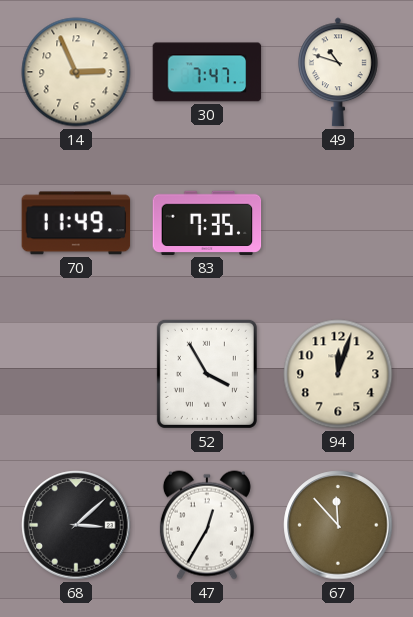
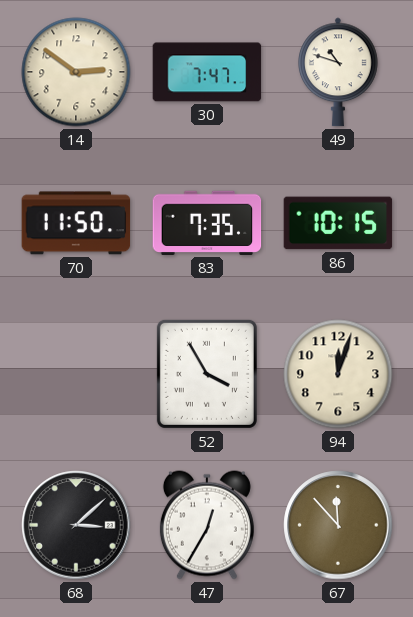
14: 2:56 -> 2:51
70: 11:49 -> 11:50
86: none -> 10:15
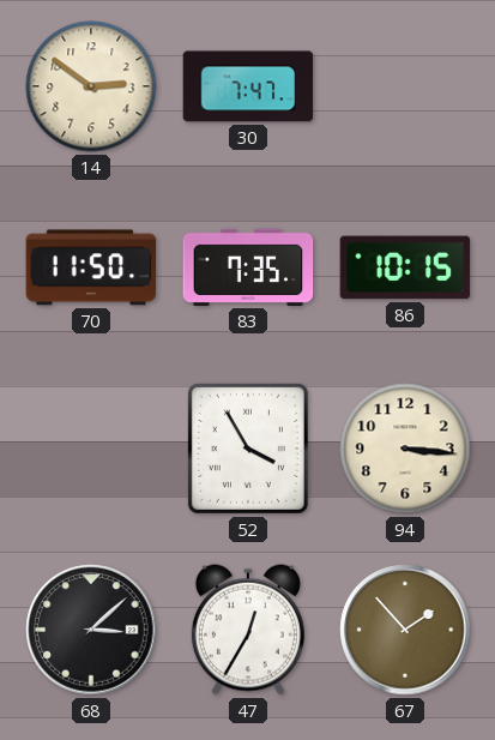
49: 10:48 -> none
94: 12:03 -> 3:16
67: 11:53 -> 1:53
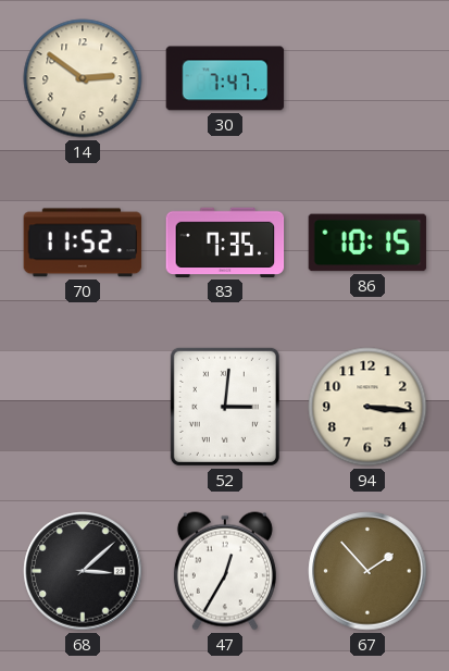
70: 11:50 -> 11:52
52: 3:55 -> 3:01
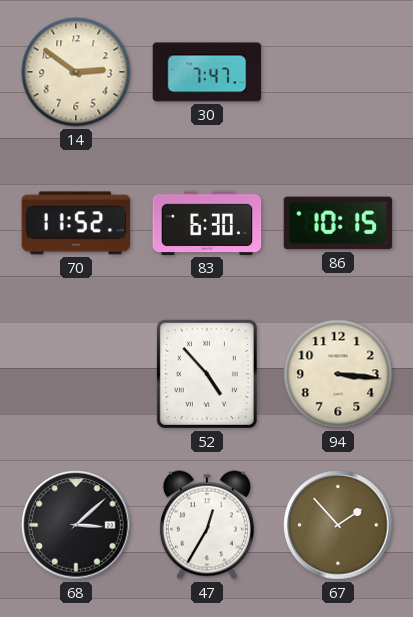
83: 7:35 -> 6:30
52: 3:01 -> 4:53
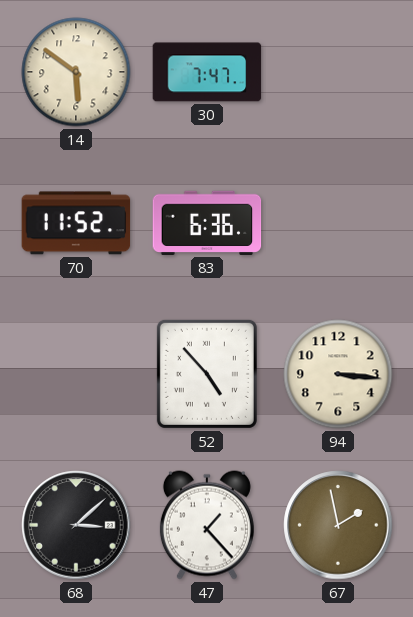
14: 2:51 -> 5:51
83: 6:30 -> 6:36
86: 10:15 -> none
47: 12:35 -> 1:23
67: 1:53 -> 1:58
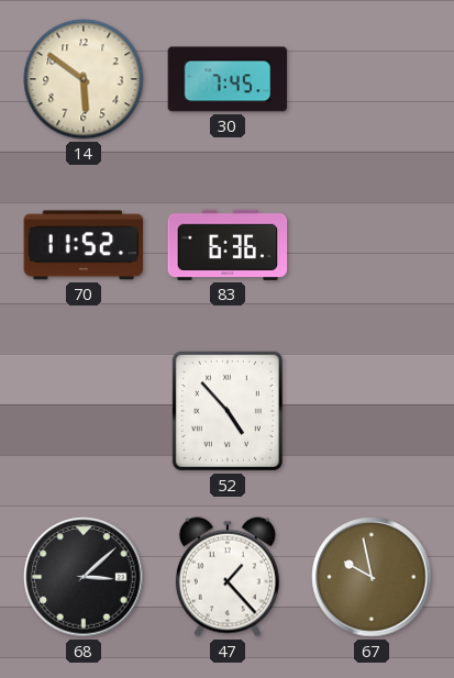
30: 7:47 -> 7:45
94: 3:16 -> none
67: 1:58 -> 9:58
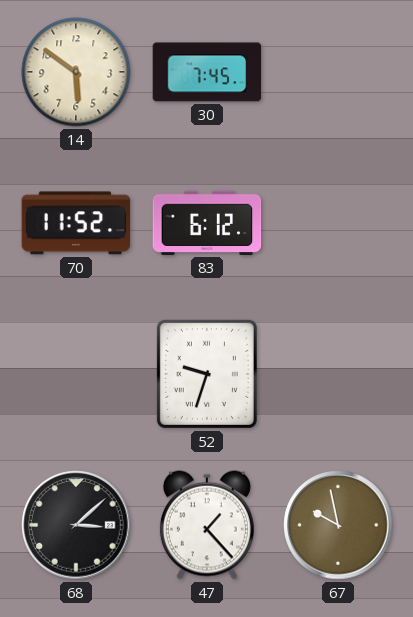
83: 6:36 -> 6:12
52: 4:53 -> 9:33
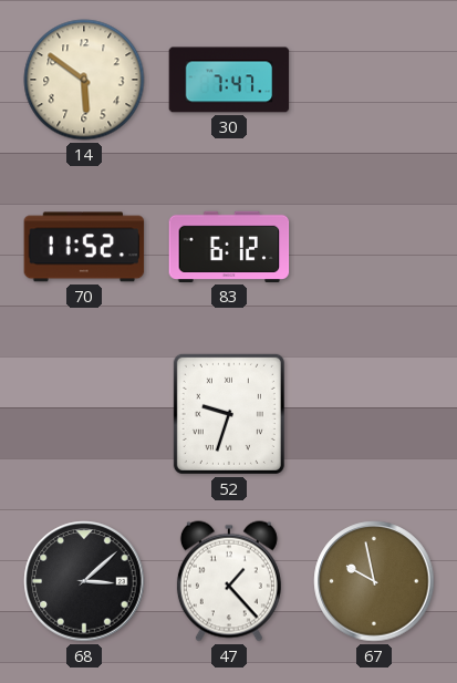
30: 7:45 -> 7:47
